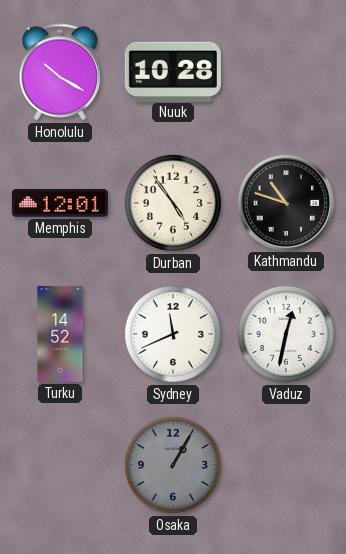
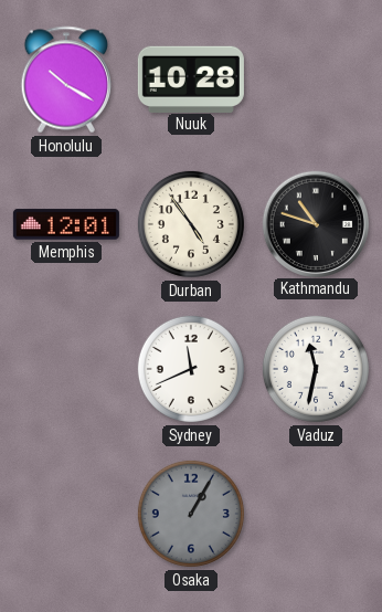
Turku: 14:52 -> none
Vaduz: 12:32 -> 11:32
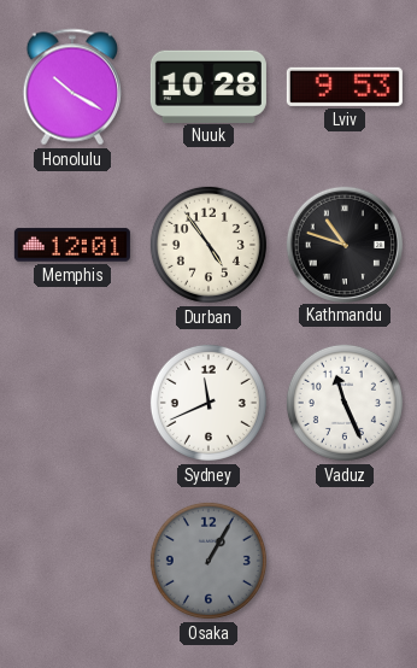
Lviv: none -> 9:53
Vaduz: 11:32 -> 11:26
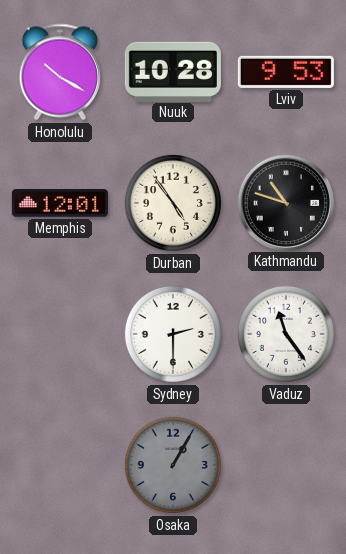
Sydney: 11:41 -> 2:30
Vaduz: 11:26 -> 11:24
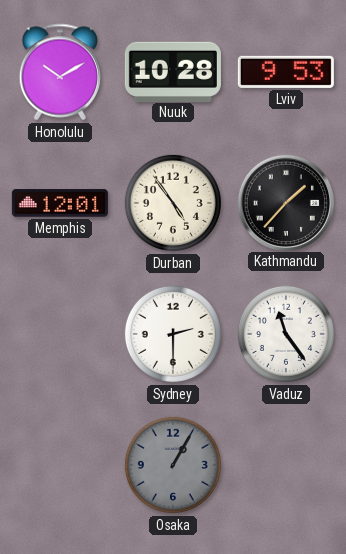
Honolulu: 10:20 -> 10:10
Kathmandu: 10:48 -> 1:37
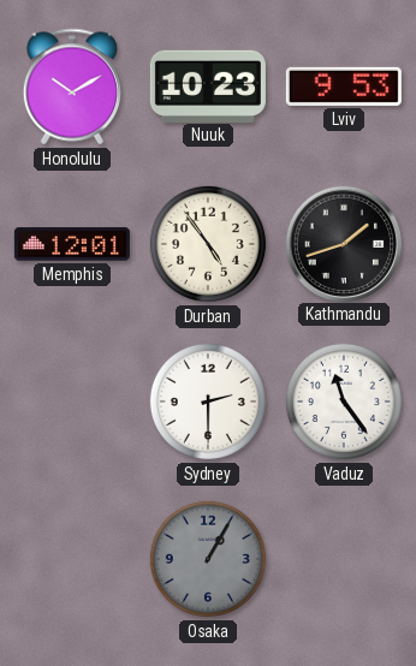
Nuuk: 10:28 -> 10:23
Kathmandu: 1:37 -> 1:42
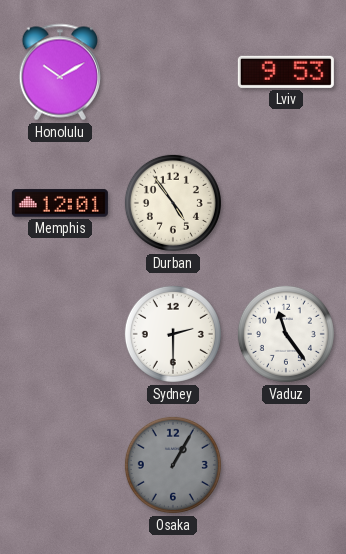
Nuuk: 10:23 -> none
Kathmandu: 1:42 -> none
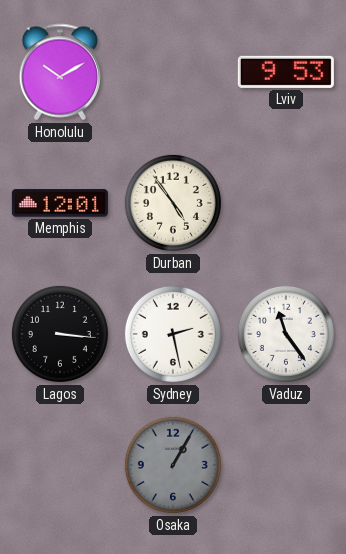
Lagos: none -> 3:16
Sydney: 2:30 -> 2:28
